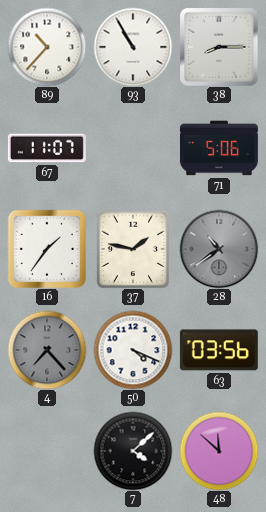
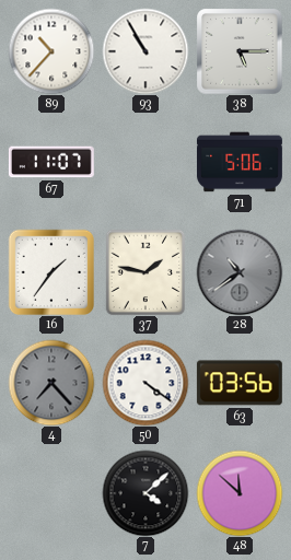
38: 8:15 -> 5:15
50: 4:19 -> 4:21
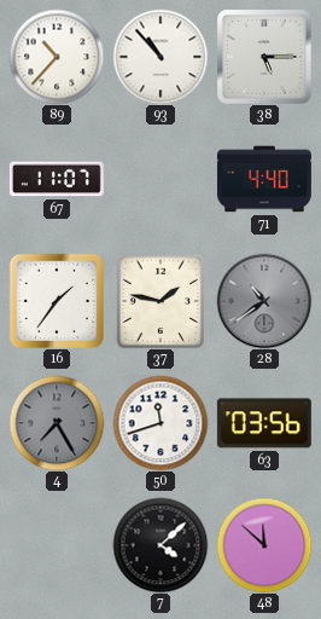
93: 10:55 -> 10:53
71: 5:06 -> 4:40
4: 7:23 -> 7:25
50: 4:21 -> 11:42
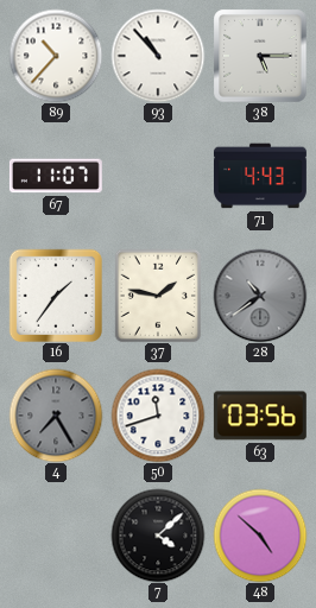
71: 4:40 -> 4:43
48: 11:52 -> 4:52
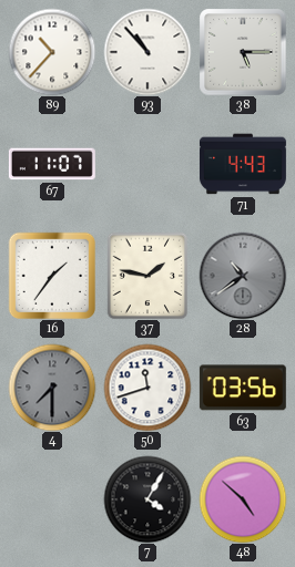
4: 7:25 -> 7:30
7: 4:08 -> 4:05
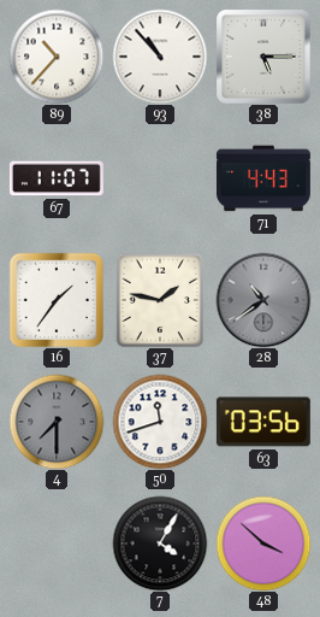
48: 4:52 -> 3:52
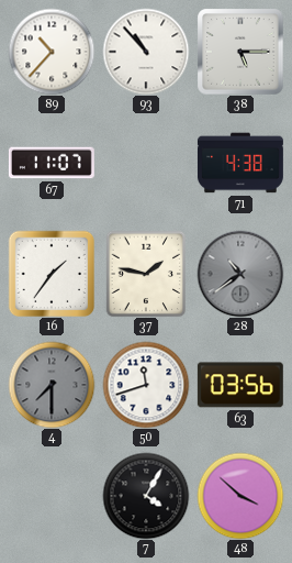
71: 4:43 -> 4:38
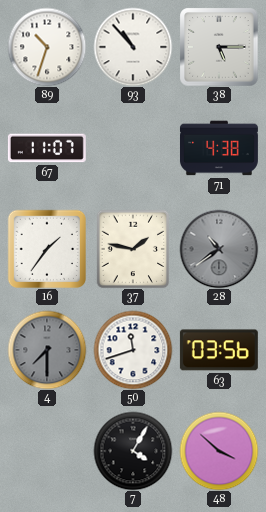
89: 10:37 -> 10:33
